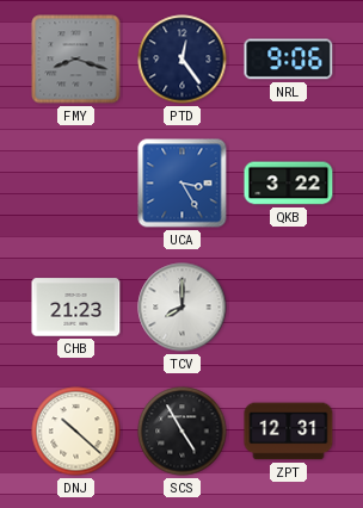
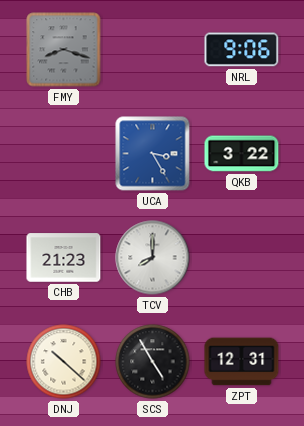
PTD: 12:24 -> none
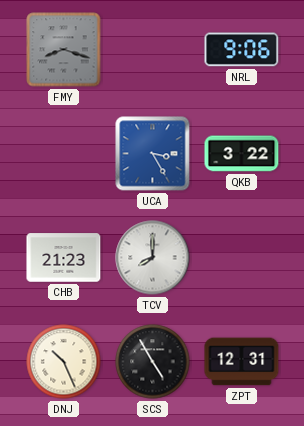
DNJ: 10:22 -> 10:26
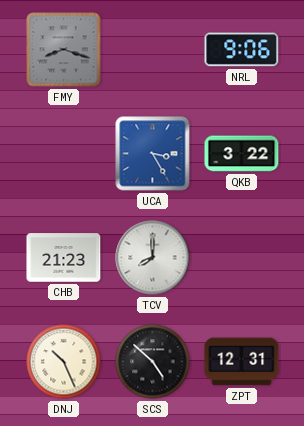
SCS: 4:55 -> 4:52
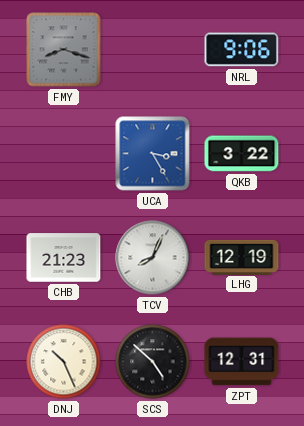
TCV: 8:00 -> 8:04
LHG: none -> 12:19
